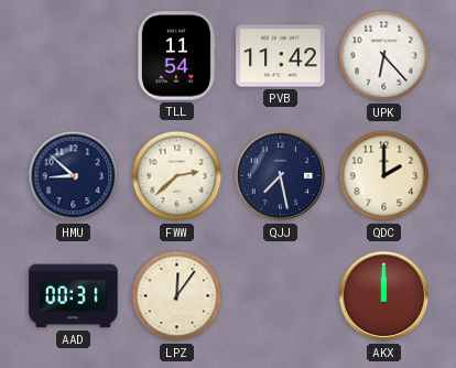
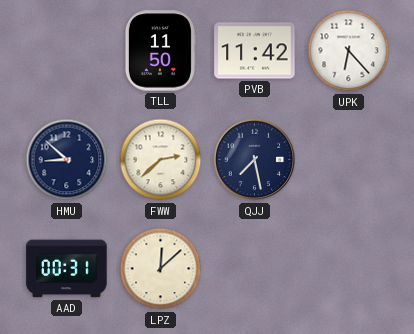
TLL: 11:54 -> 11:50
QDC: 2:00 -> none
LPZ: 12:06 -> 12:08
AKX: 12:00 -> none
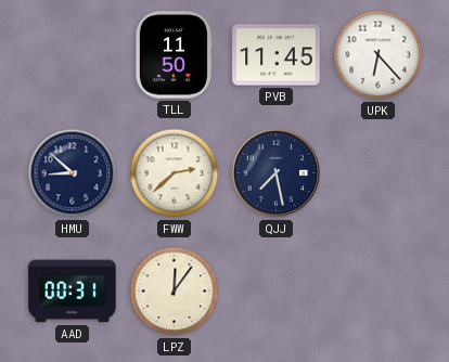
PVB: 11:42 -> 11:45
LPZ: 12:08 -> 12:06
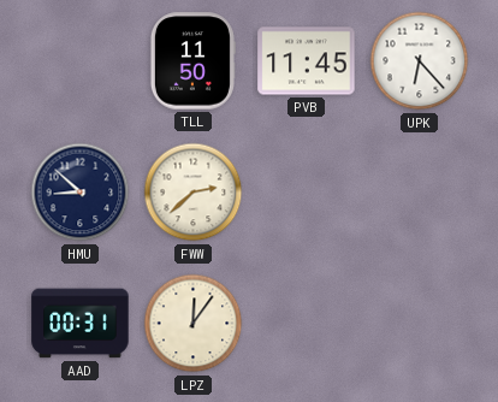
QJJ: 7:28 -> none
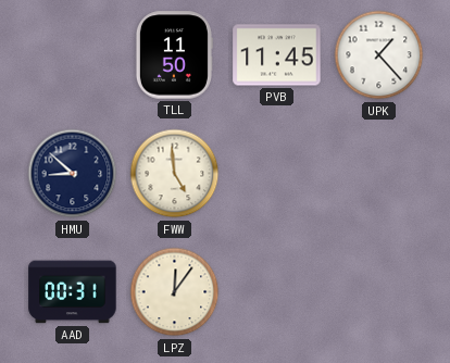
UPK: 6:23 -> 1:23
FWW: 2:38 -> 4:59
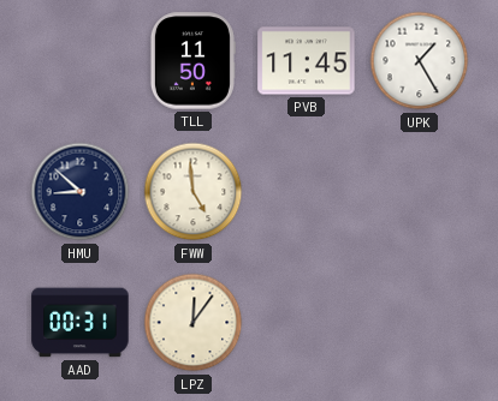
UPK: 1:23 -> 1:25
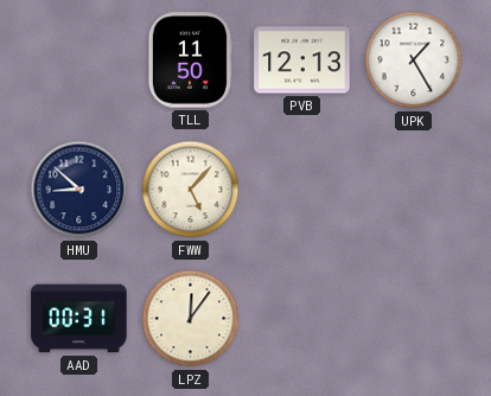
PVB: 11:45 -> 12:13
FWW: 4:59 -> 5:07
